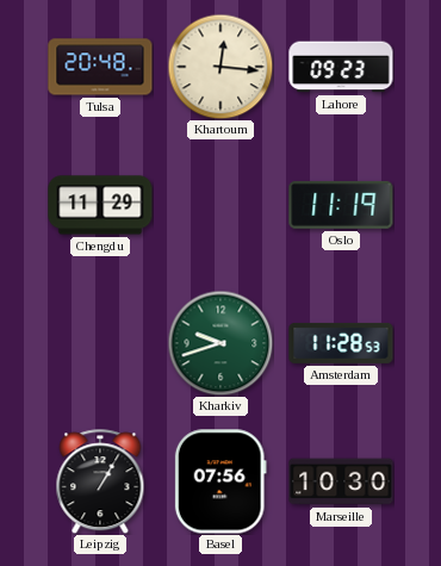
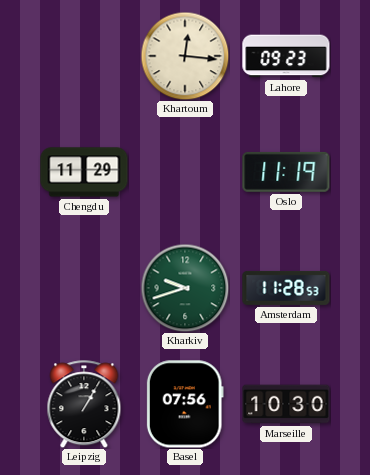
Tulsa: 20:48 -> none
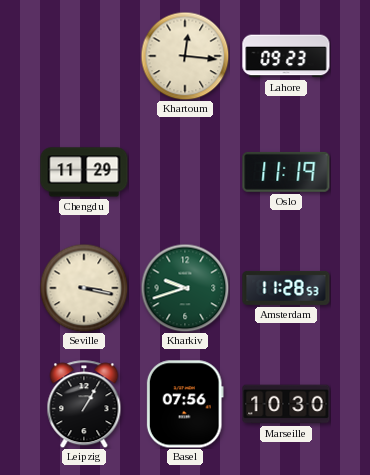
Seville: none -> 3:17
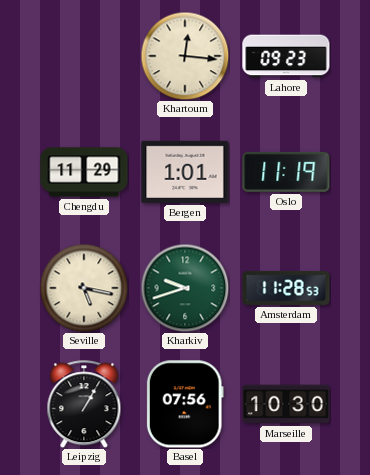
Bergen: none -> 1:01
Seville: 3:17 -> 5:17
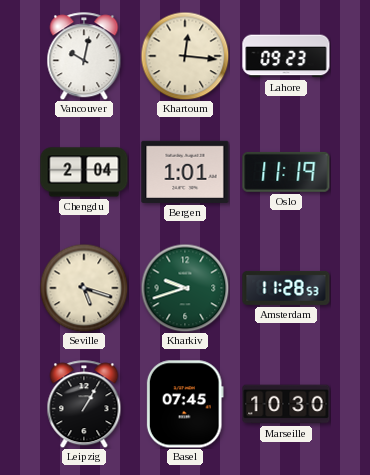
Vancouver: none -> 10:02
Chengdu: 11:29 -> 2:04
Seville: 5:17 -> 5:18
Basel: 07:56 -> 07:45
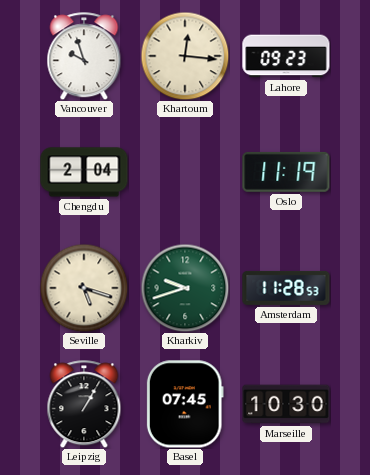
Vancouver: 10:02 -> 9:57
Bergen: 1:01 -> none
